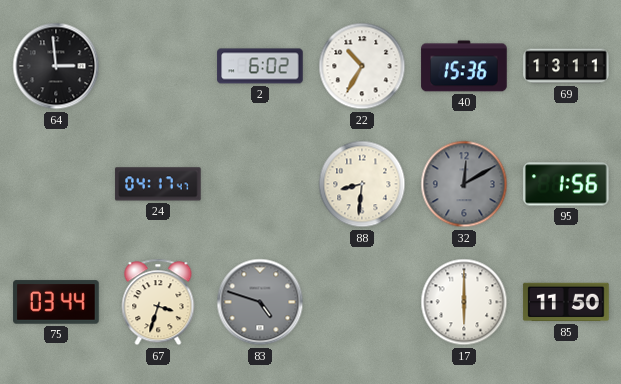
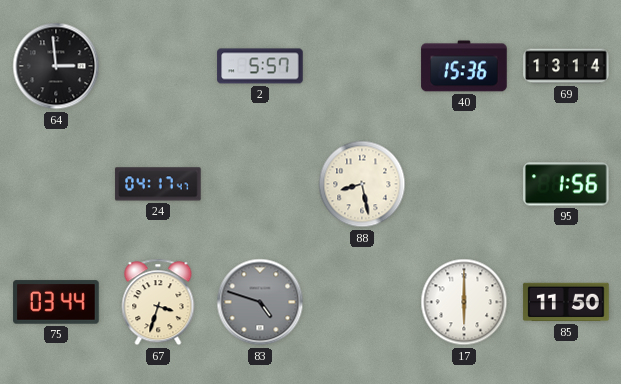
2: 6:02 -> 5:57
22: 10:35 -> none
69: 13:11 -> 13:14
88: 8:31 -> 8:28
32: 12:10 -> none
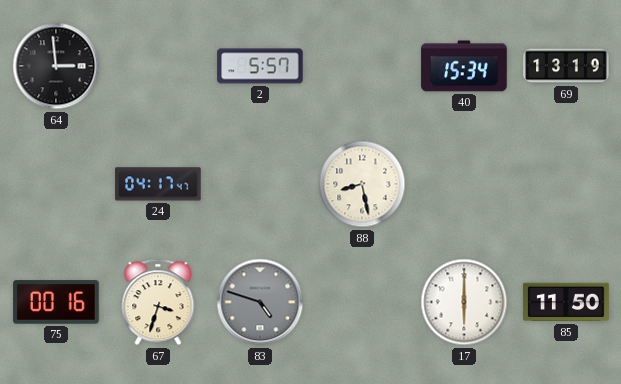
40: 15:36 -> 15:34
69: 13:14 -> 13:19
95: 1:56 -> none
75: 03:44 -> 00:16
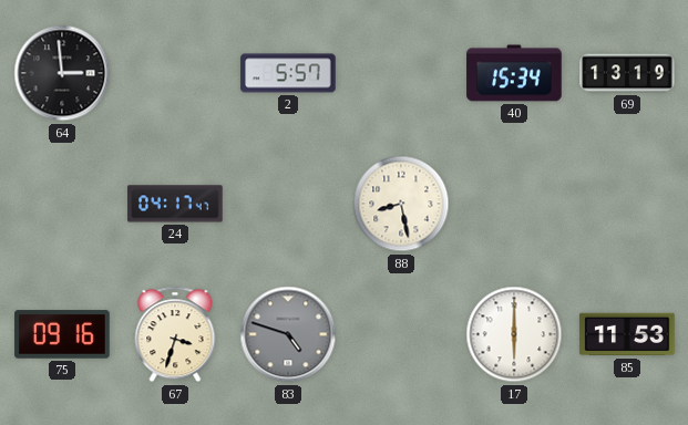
75: 00:16 -> 09:16
85: 11:50 -> 11:53
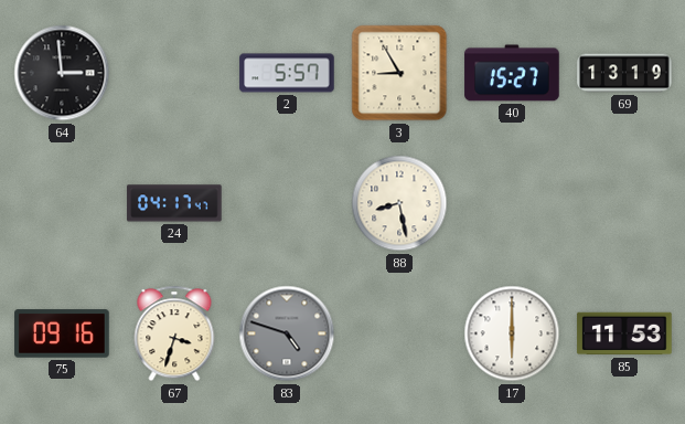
3: none -> 8:55
40: 15:34 -> 15:27
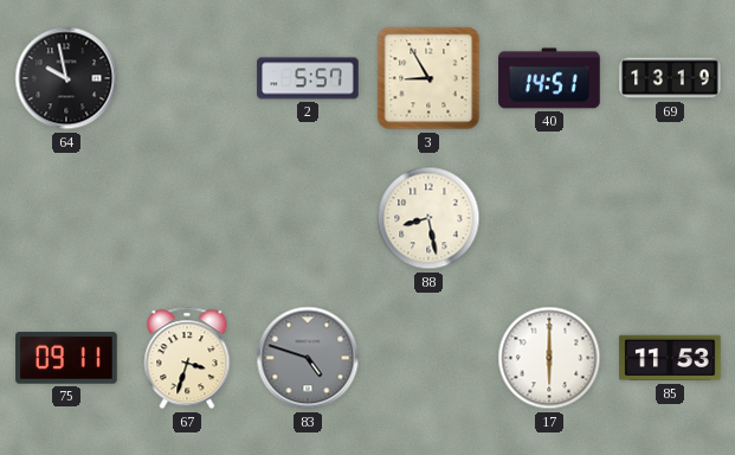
64: 2:59 -> 9:58
40: 15:27 -> 14:51
24: 04:17 -> none
75: 09:16 -> 09:11
